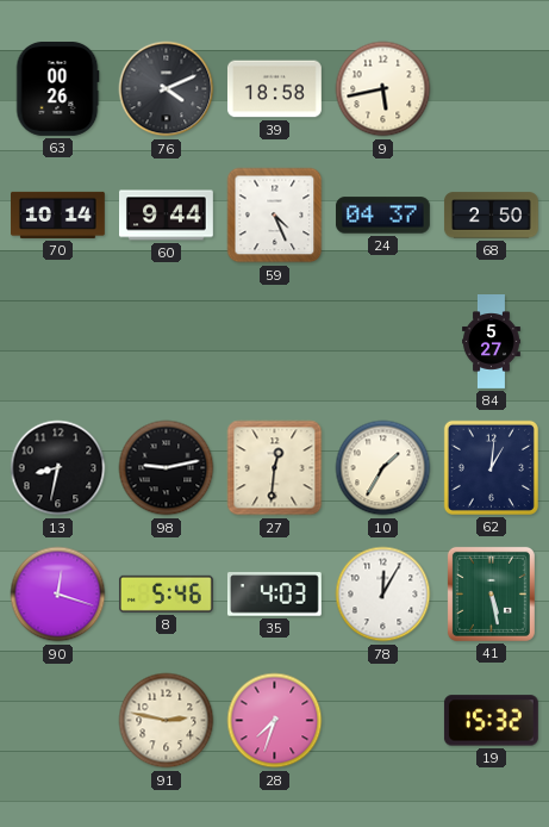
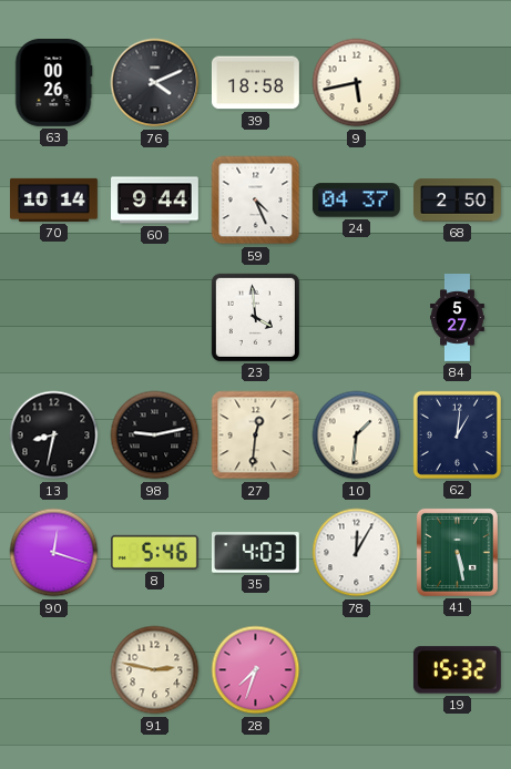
23: none -> 3:59
10: 1:35 -> 1:31
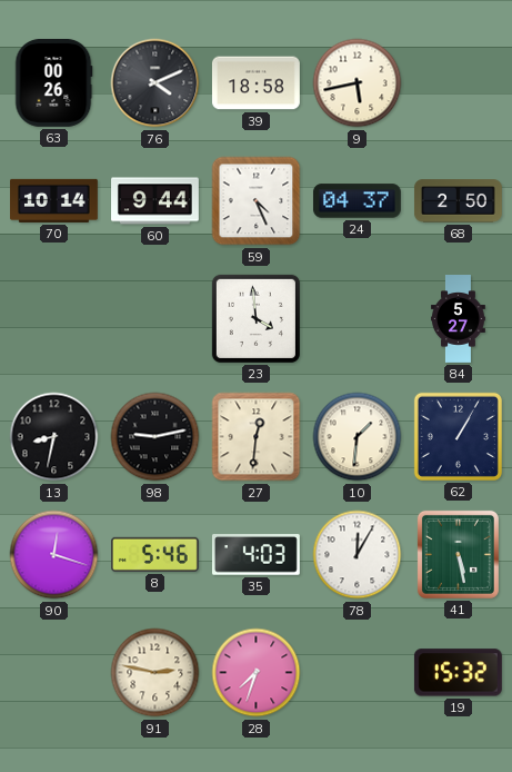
62: 1:01 -> 1:05
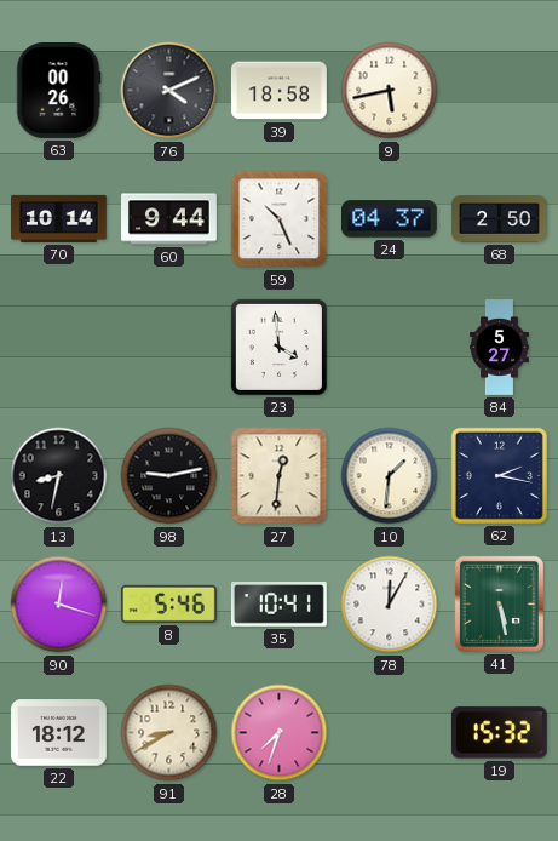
59: 4:26 -> 10:26
62: 1:05 -> 2:17
35: 4:03 -> 10:41
22: none -> 18:12
91: 2:47 -> 8:40
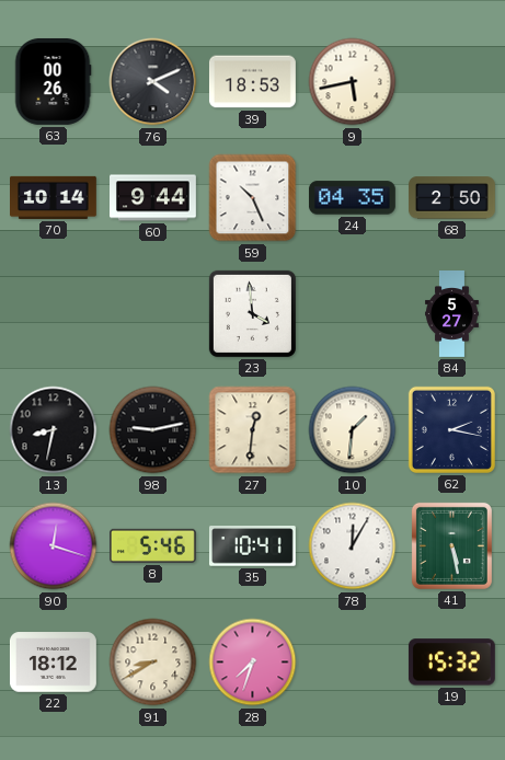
39: 18:58 -> 18:53
24: 04:37 -> 04:35
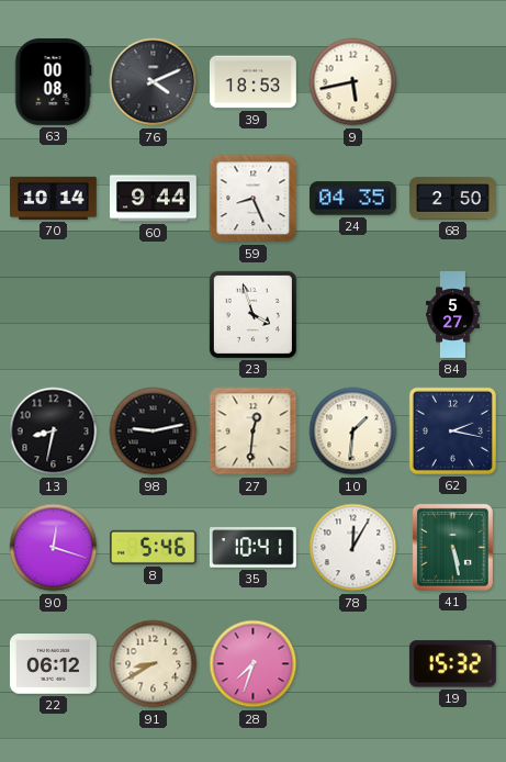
63: 00:26 -> 00:08
59: 10:26 -> 8:26
23: 3:59 -> 3:57
22: 18:12 -> 06:12
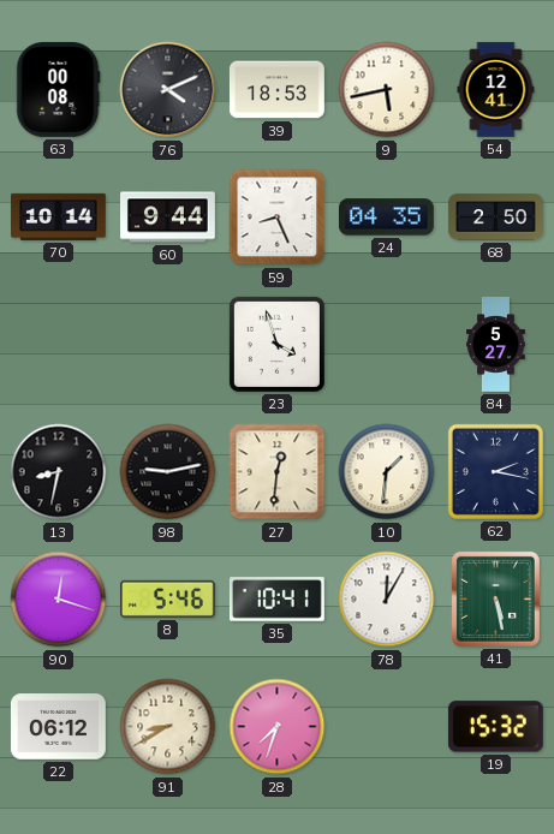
54: none -> 12:41
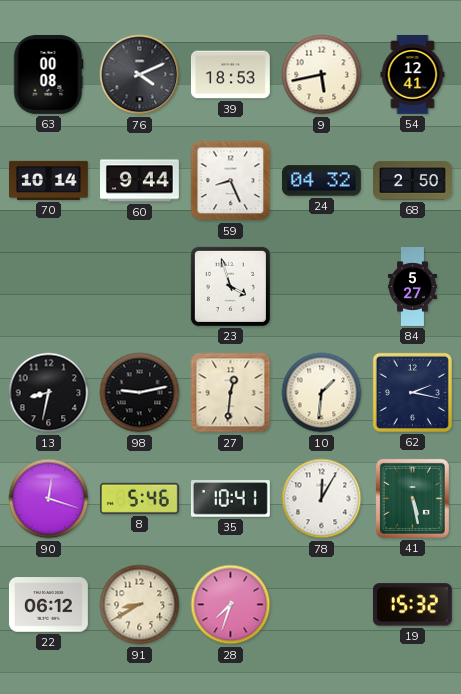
24: 04:35 -> 04:32
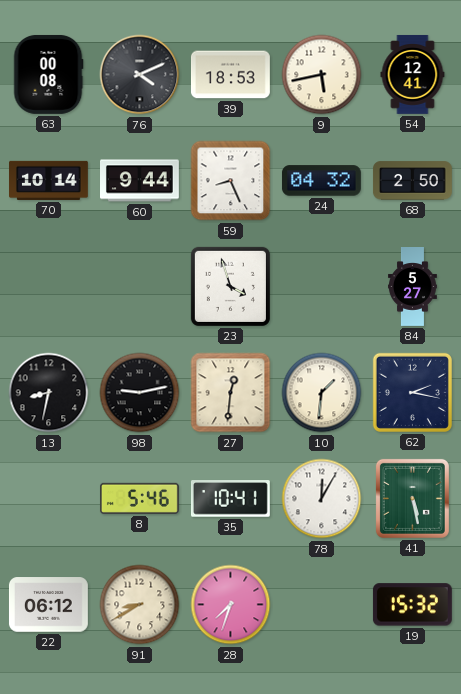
90: 12:18 -> none
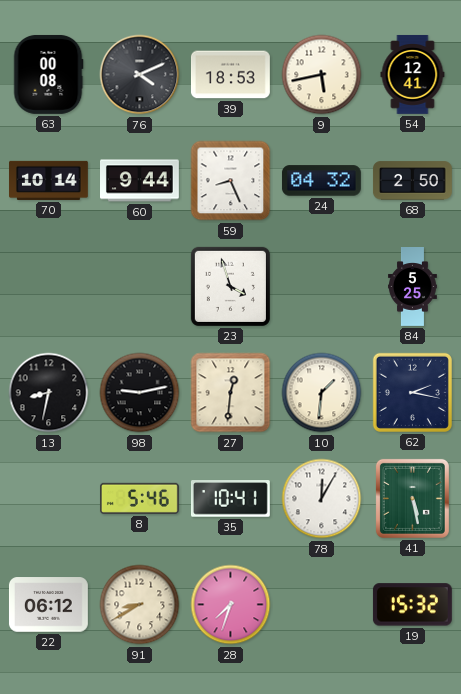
84: 5:27 -> 5:25
